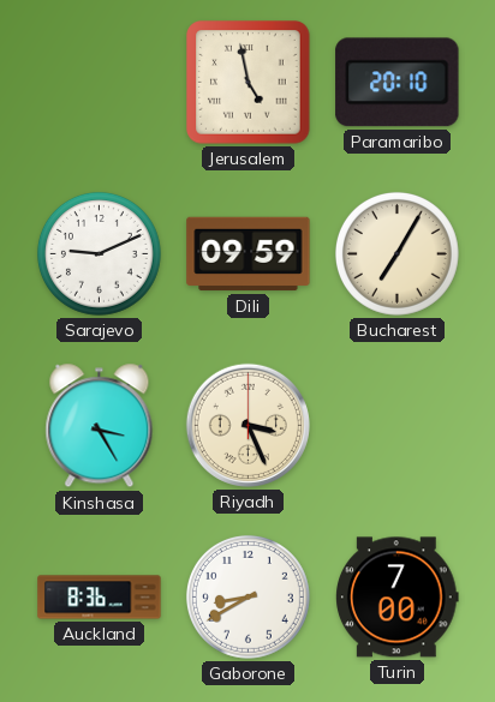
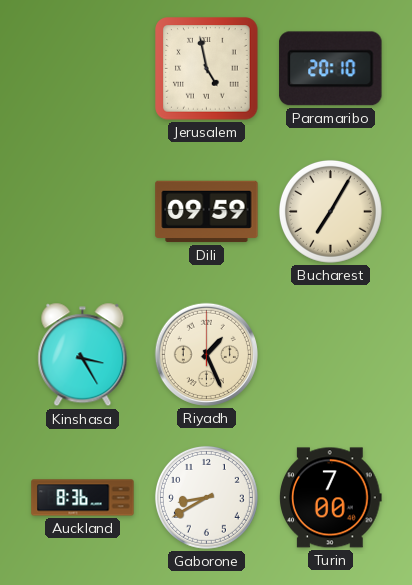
Sarajevo: 9:11 -> none
Riyadh: 3:26 -> 1:26
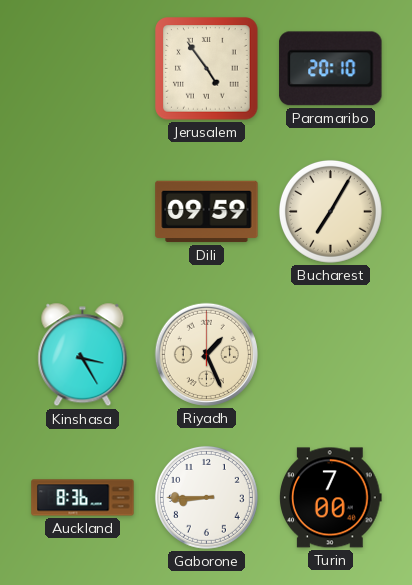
Jerusalem: 4:58 -> 4:54
Gaborone: 8:40 -> 8:45
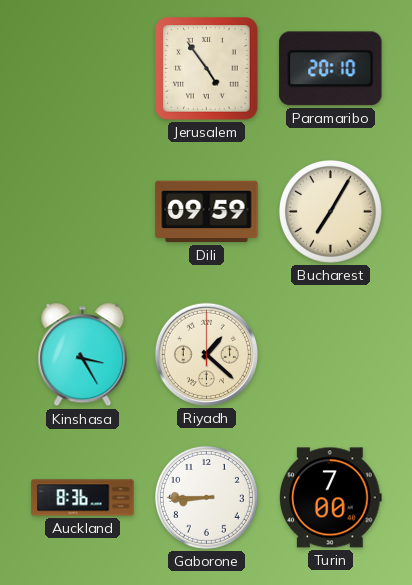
Riyadh: 1:26 -> 1:22
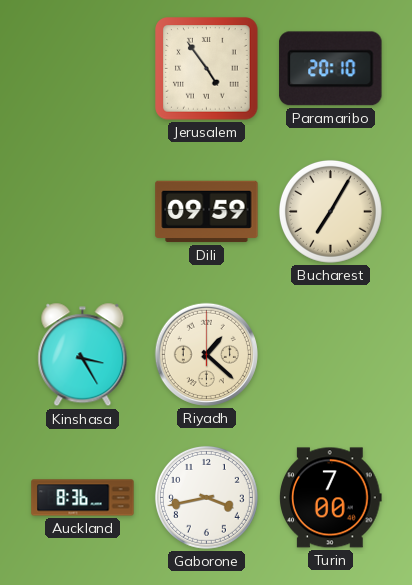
Gaborone: 8:45 -> 3:43
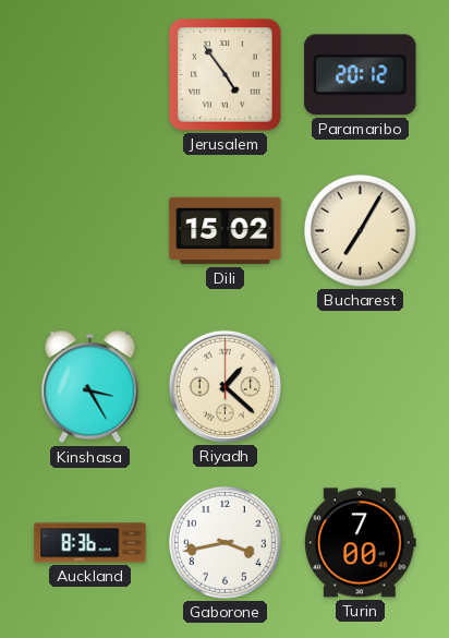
Paramaribo: 20:10 -> 20:12
Dili: 09:59 -> 15:02
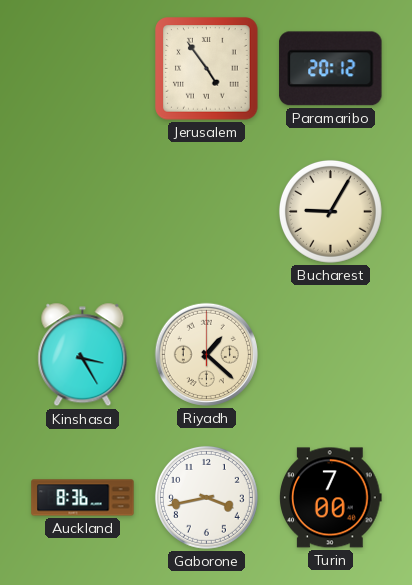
Dili: 15:02 -> none
Bucharest: 7:05 -> 9:05
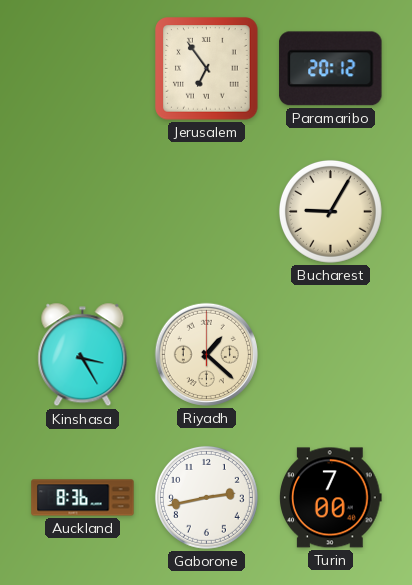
Jerusalem: 4:54 -> 6:54
Gaborone: 3:43 -> 2:43
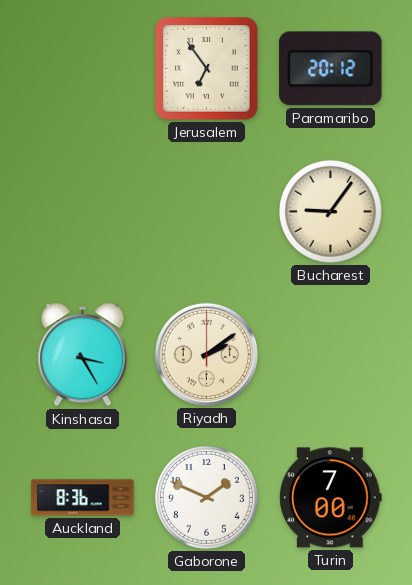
Bucharest: 9:05 -> 9:06
Riyadh: 1:22 -> 2:09
Gaborone: 2:43 -> 1:49
